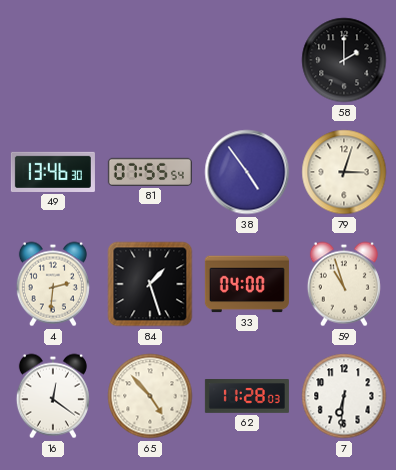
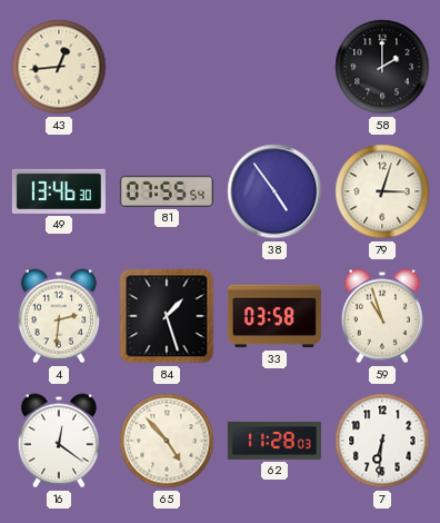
43: none -> 12:44
33: 04:00 -> 03:58
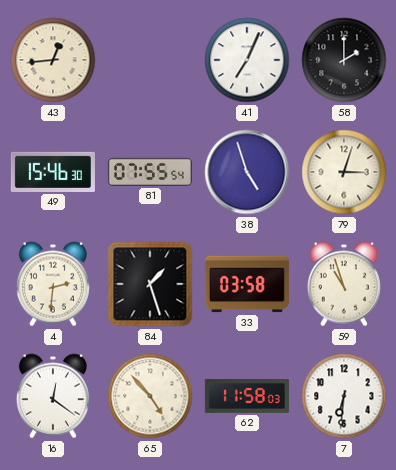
41: none -> 7:04
49: 13:46 -> 15:46
38: 4:54 -> 4:57
62: 11:28 -> 11:58
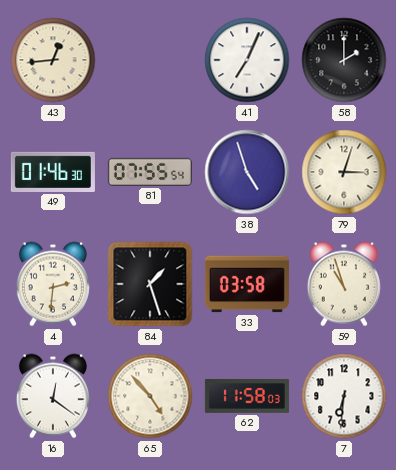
49: 15:46 -> 01:46
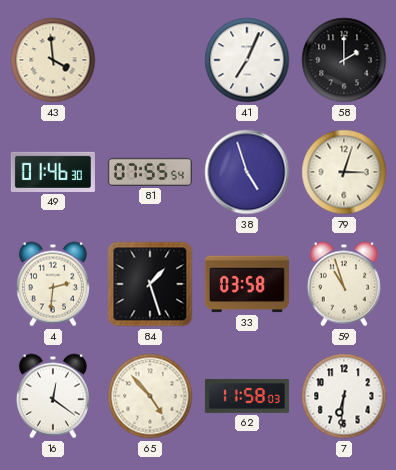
43: 12:44 -> 3:59
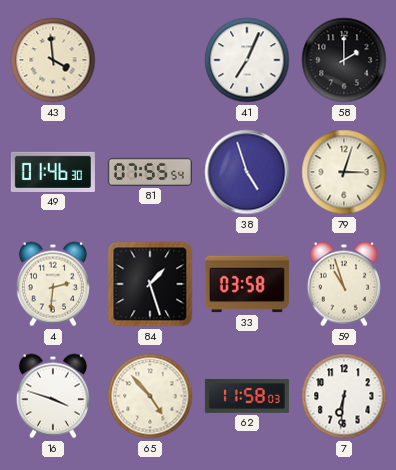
16: 12:21 -> 3:48
